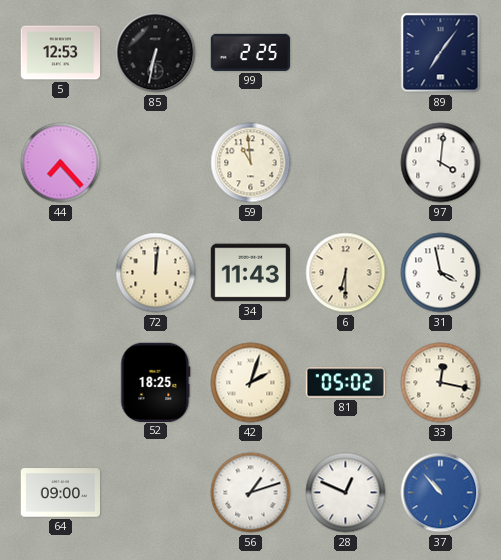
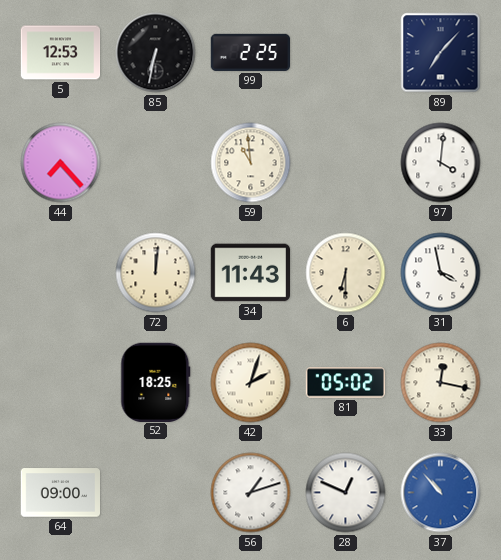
89: 7:06 -> 7:07
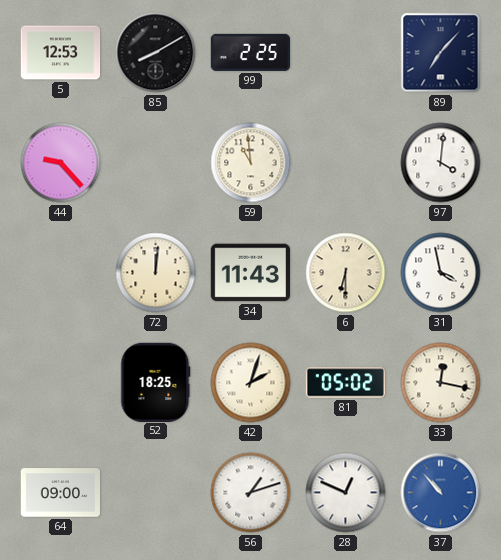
85: 6:32 -> 8:10
44: 7:23 -> 9:23
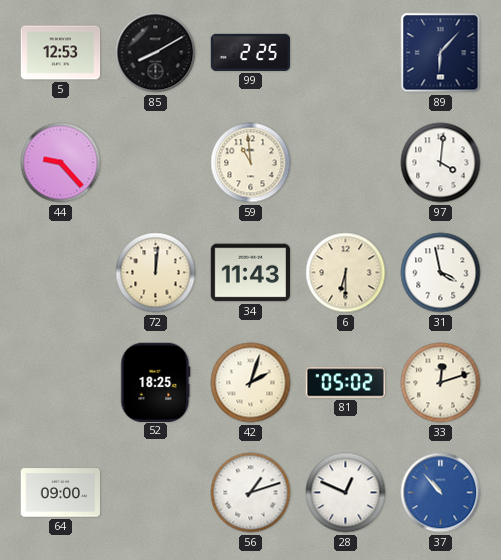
89: 7:07 -> 6:07
33: 12:17 -> 12:12
